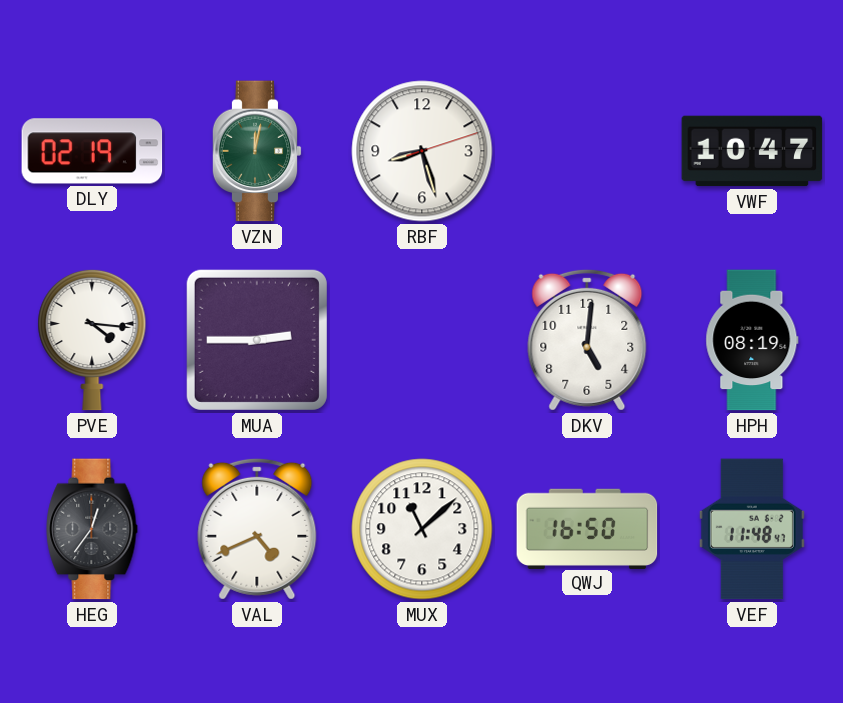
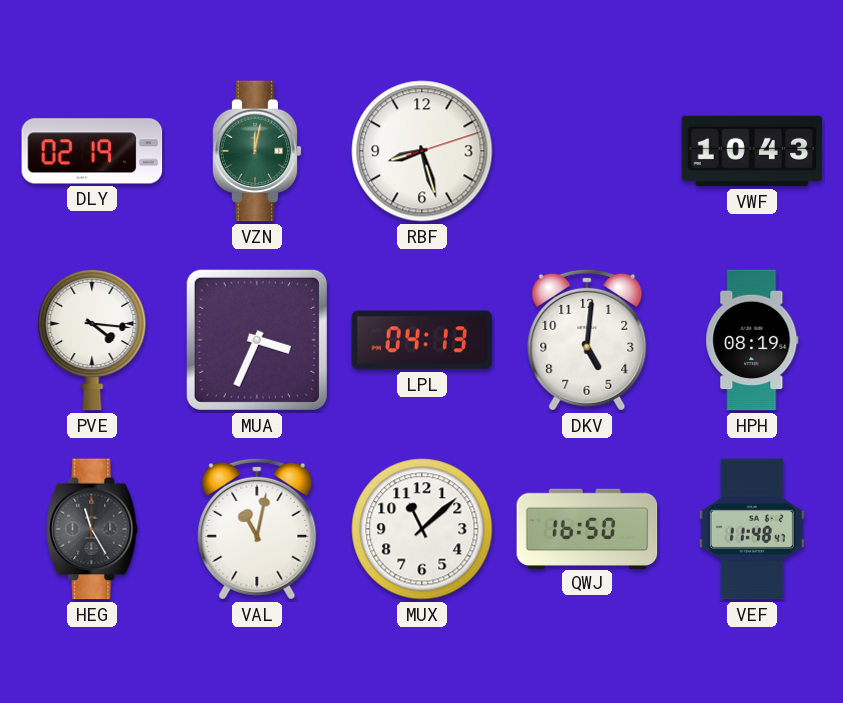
VWF: 10:47 -> 10:43
MUA: 2:45 -> 3:34
LPL: none -> 04:13
HEG: 12:36 -> 11:25
VAL: 4:41 -> 11:02
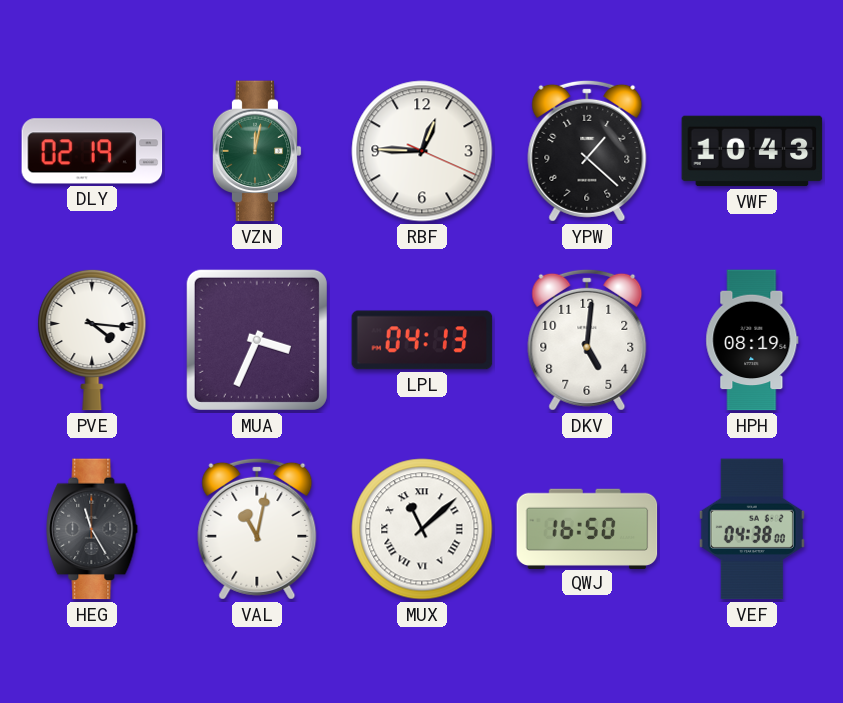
RBF: 8:27 -> 12:45
YPW: none -> 1:22
MUX numerals: Arabic -> Roman
VEF: 11:48 -> 04:38
